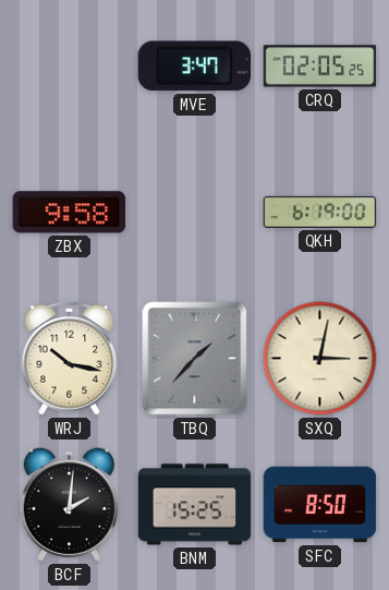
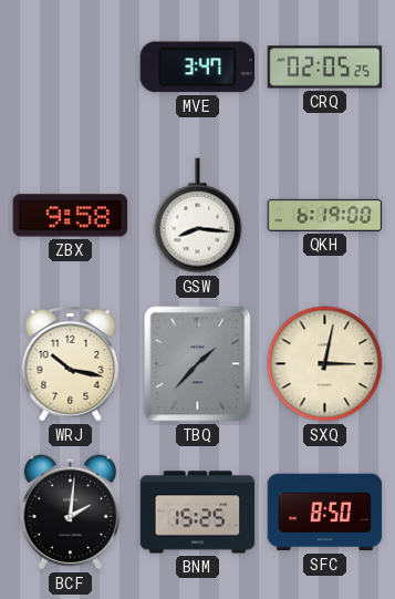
GSW: none -> 8:16
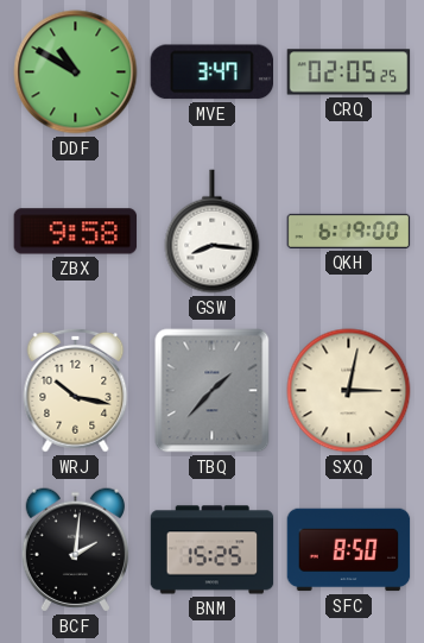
DDF: none -> 10:50
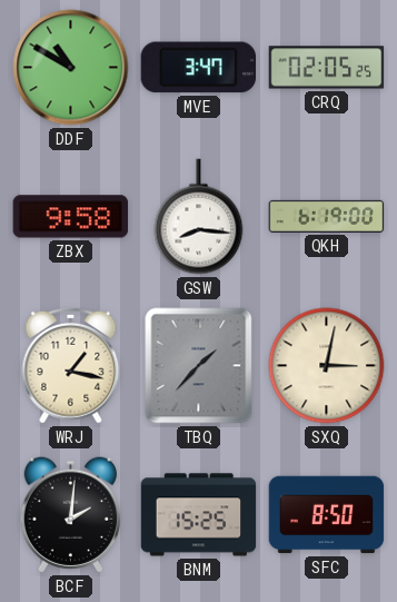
WRJ: 10:17 -> 1:17
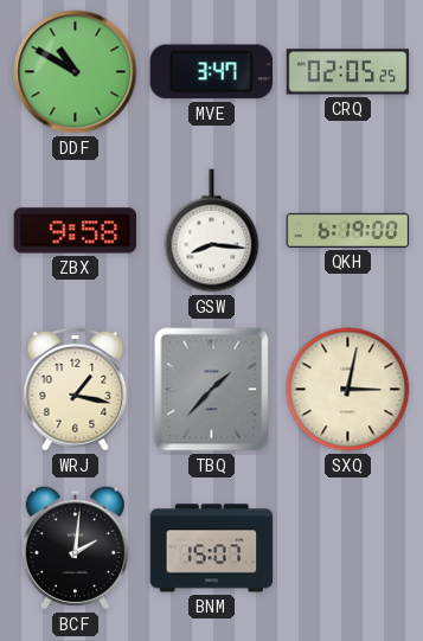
BNM: 15:25 -> 15:07
SFC: 8:50 -> none
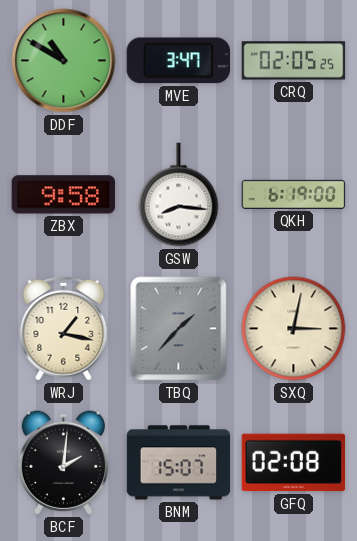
GFQ: none -> 02:08
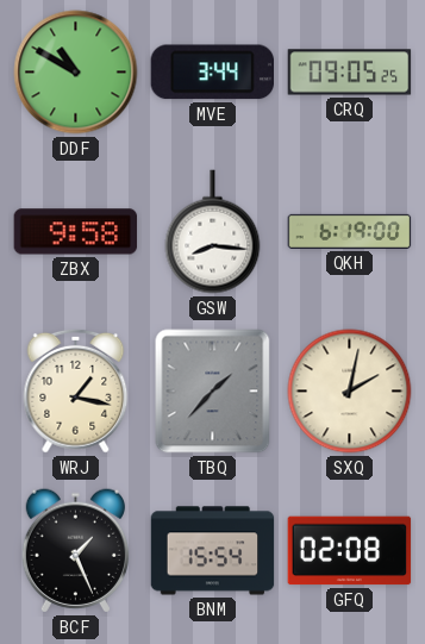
MVE: 3:47 -> 3:44
CRQ: 02:05 -> 09:05
SXQ: 3:02 -> 2:02
BCF: 2:01 -> 1:26
BNM: 15:07 -> 15:54
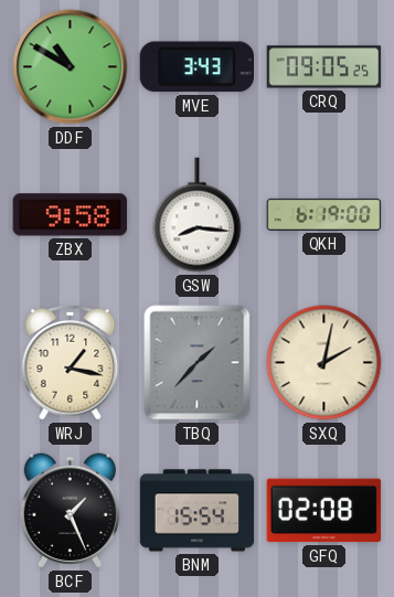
MVE: 3:44 -> 3:43
